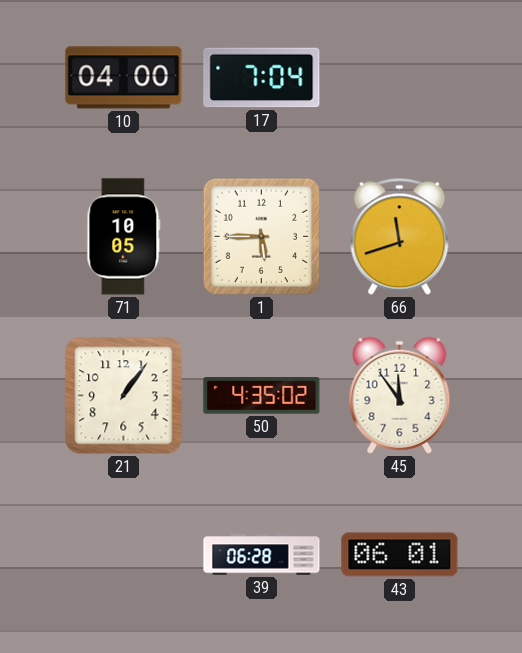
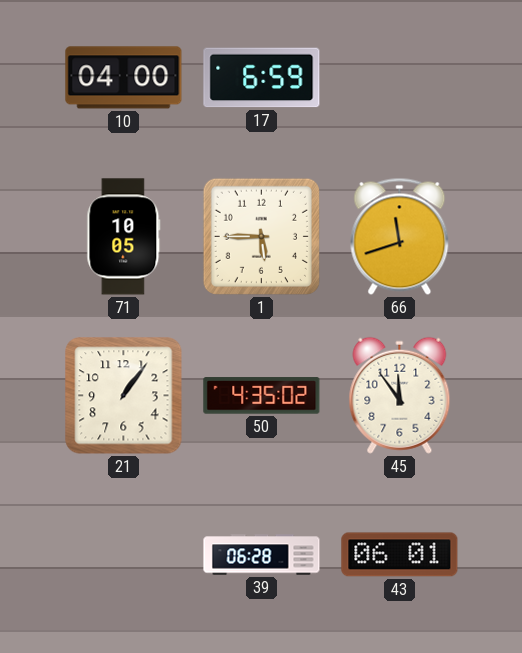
17: 7:04 -> 6:59
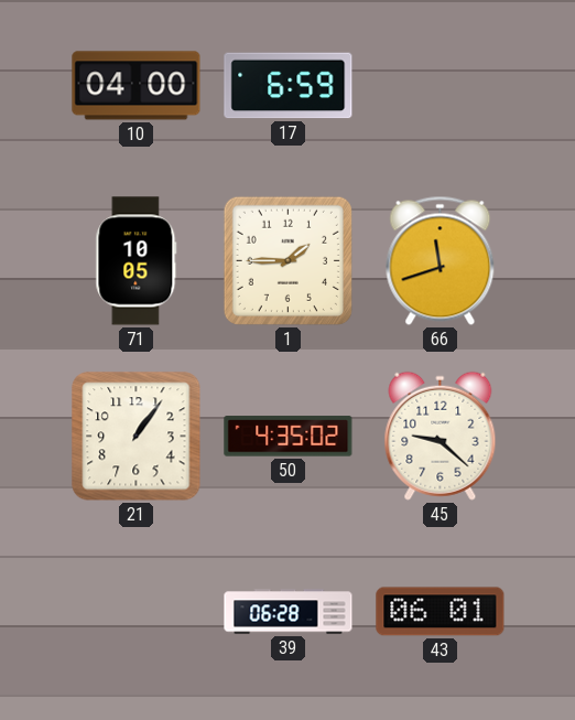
1: 5:45 -> 1:45
45: 11:54 -> 9:22
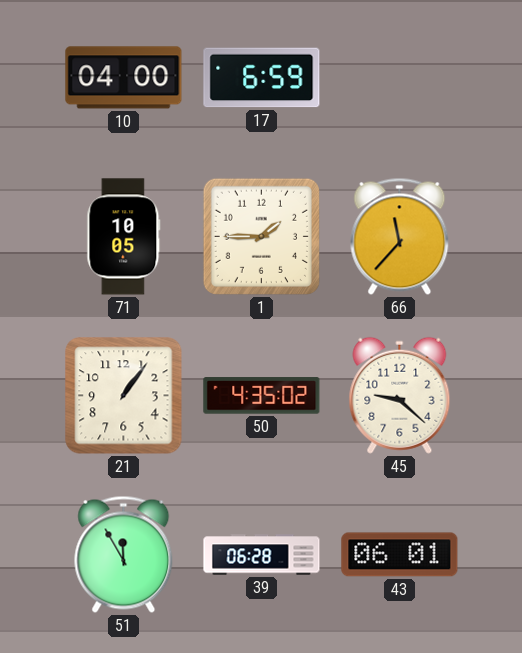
66: 11:42 -> 11:37
51: none -> 11:55
